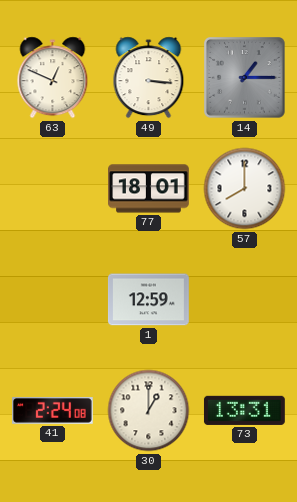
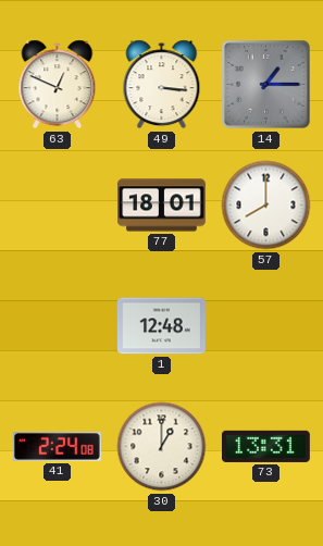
1: 12:59 -> 12:48
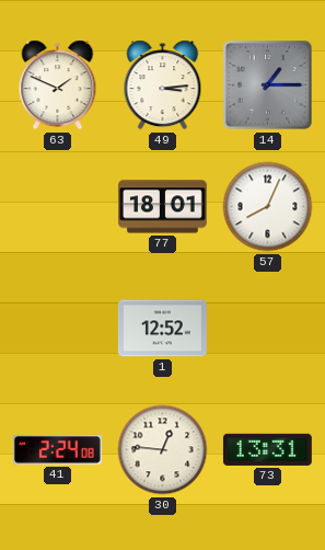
63: 12:49 -> 1:49
49: 3:16 -> 3:14
57: 8:00 -> 8:04
1: 12:48 -> 12:52
30: 1:00 -> 12:46
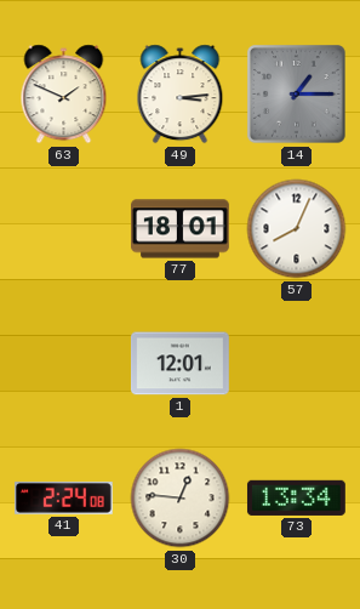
1: 12:52 -> 12:01
73: 13:31 -> 13:34
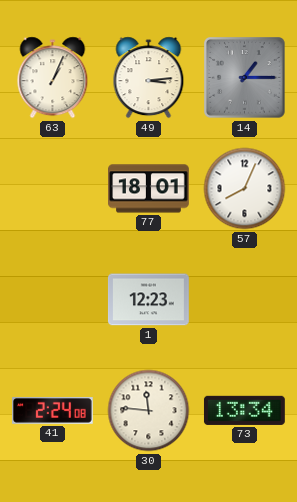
63: 1:49 -> 1:04
1: 12:01 -> 12:23
30: 12:46 -> 11:46
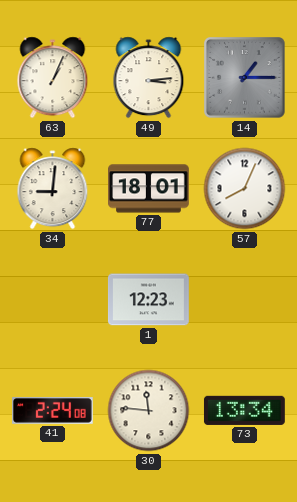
34: none -> 9:01
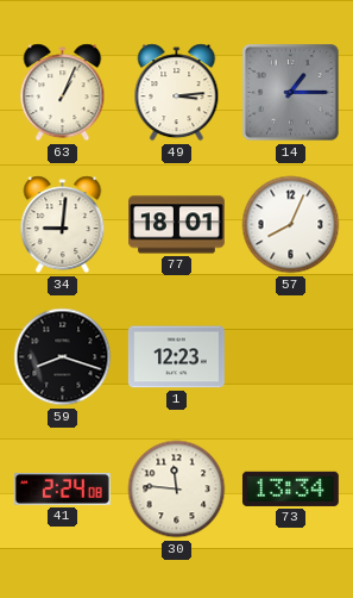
59: none -> 8:18
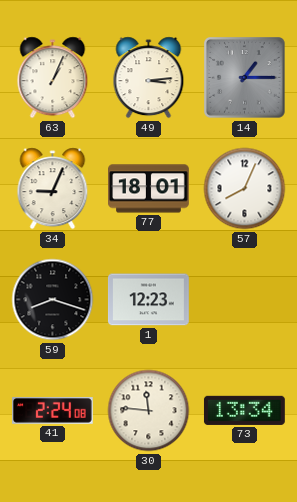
34: 9:01 -> 9:04
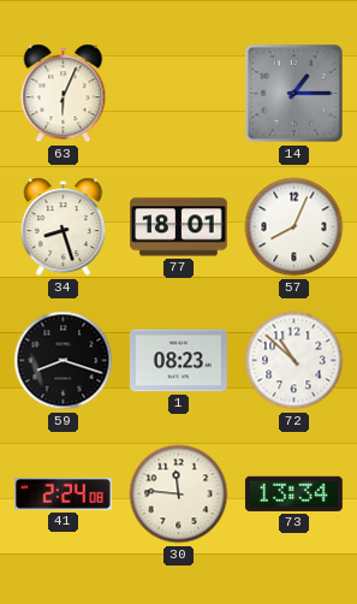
63: 1:04 -> 6:04
49: 3:14 -> none
34: 9:04 -> 8:27
1: 12:23 -> 08:23
72: none -> 10:52
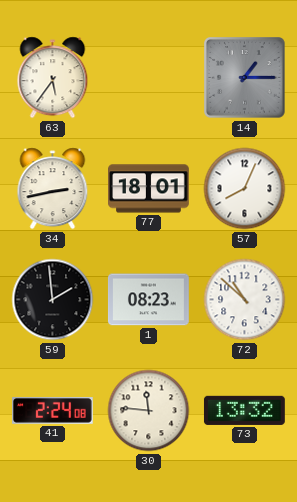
63: 6:04 -> 5:36
34: 8:27 -> 2:43
59: 8:18 -> 1:59
73: 13:34 -> 13:32
